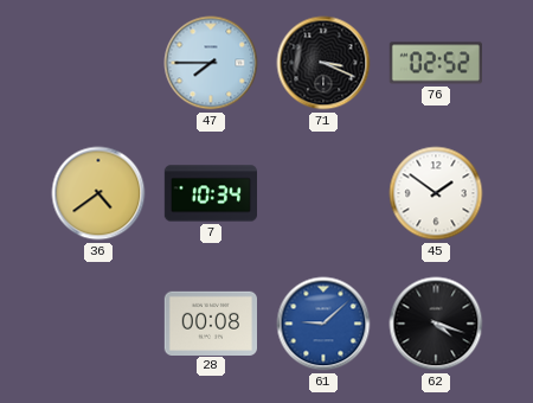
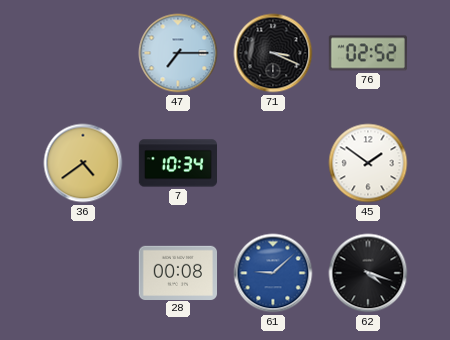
47: 7:45 -> 7:15
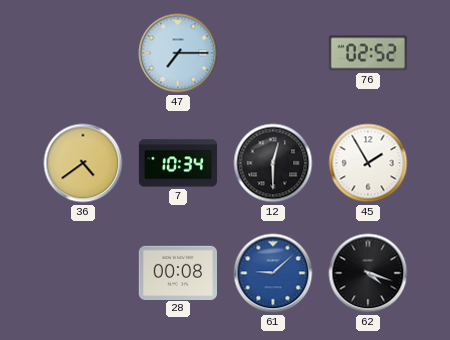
71: 3:19 -> none
12: none -> 12:30
45: 1:51 -> 1:55
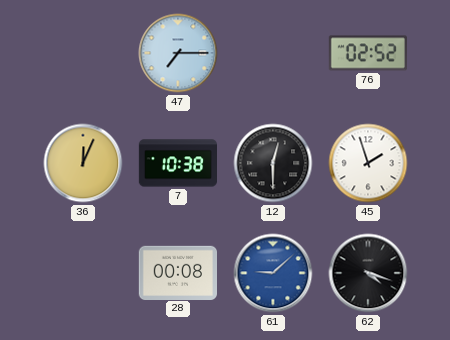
36: 4:39 -> 12:04
7: 10:34 -> 10:38
45: 1:55 -> 1:57
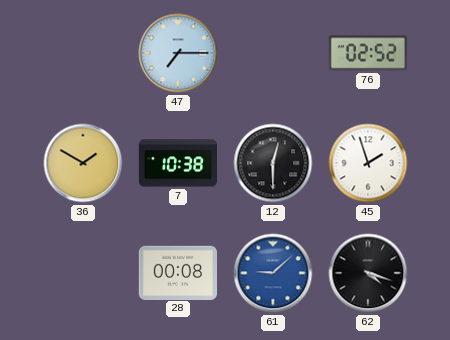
36: 12:04 -> 1:50
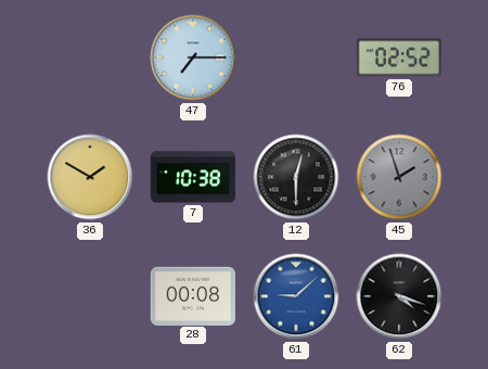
45 dial: white -> grey
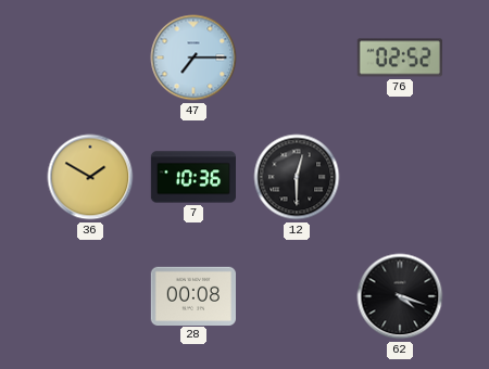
7: 10:38 -> 10:36
45: 1:57 -> none
61: 9:08 -> none
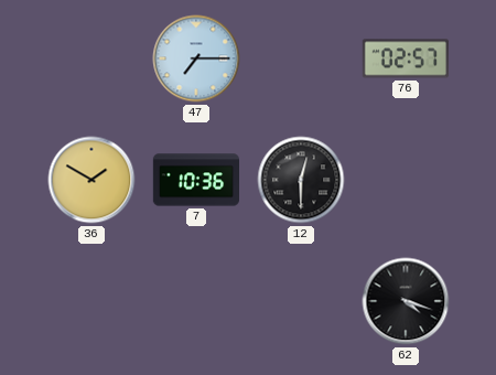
76: 02:52 -> 02:57
28: 00:08 -> none
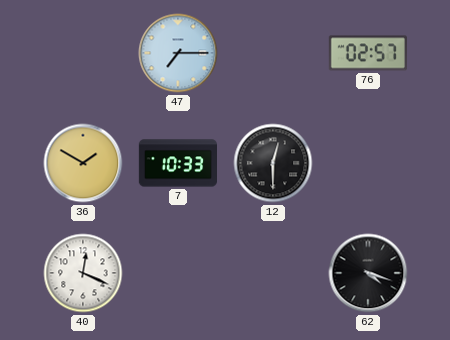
7: 10:36 -> 10:33
40: none -> 12:19
